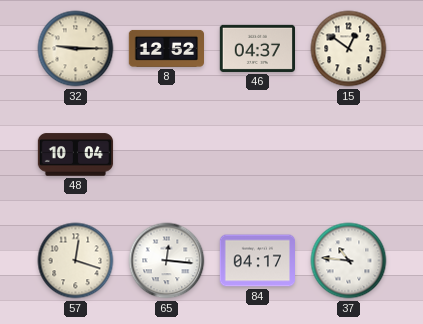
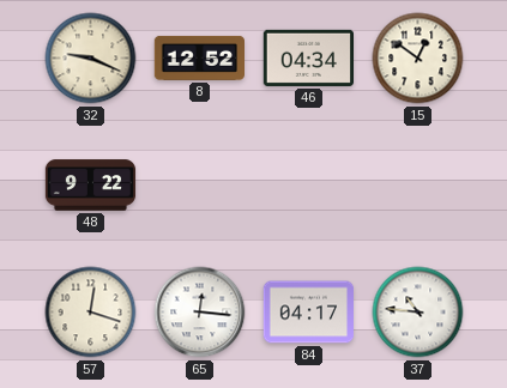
32: 9:15 -> 9:19
46: 04:37 -> 04:34
48: 10:04 -> 9:22
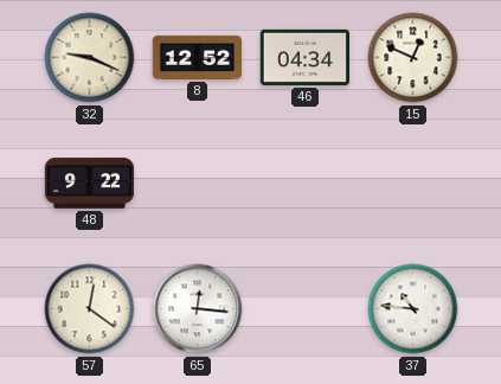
15: 12:51 -> 12:49
57: 12:18 -> 12:21
84: 04:17 -> none
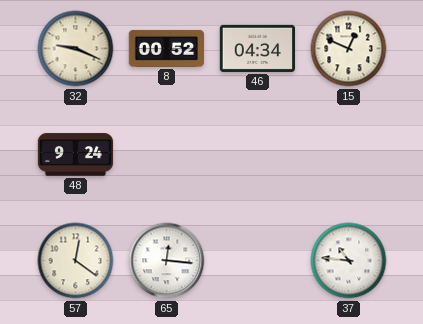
8: 12:52 -> 00:52
48: 9:22 -> 9:24
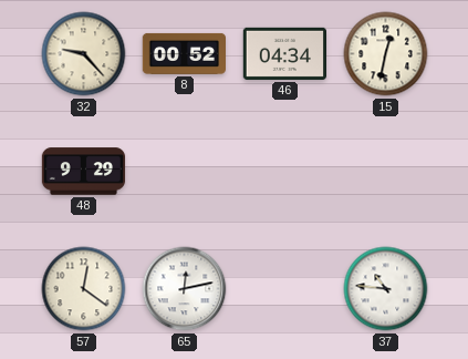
32: 9:19 -> 9:23
15: 12:49 -> 12:32
48: 9:24 -> 9:29
65: 12:16 -> 12:13
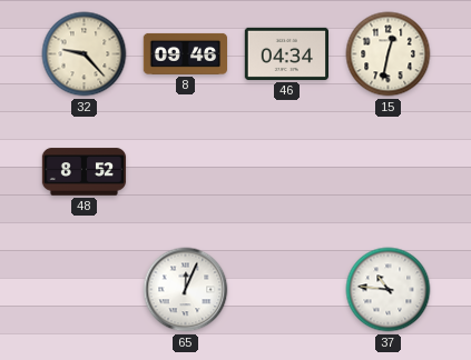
8: 00:52 -> 09:46
48: 9:29 -> 8:52
57: 12:21 -> none
65: 12:13 -> 12:04
